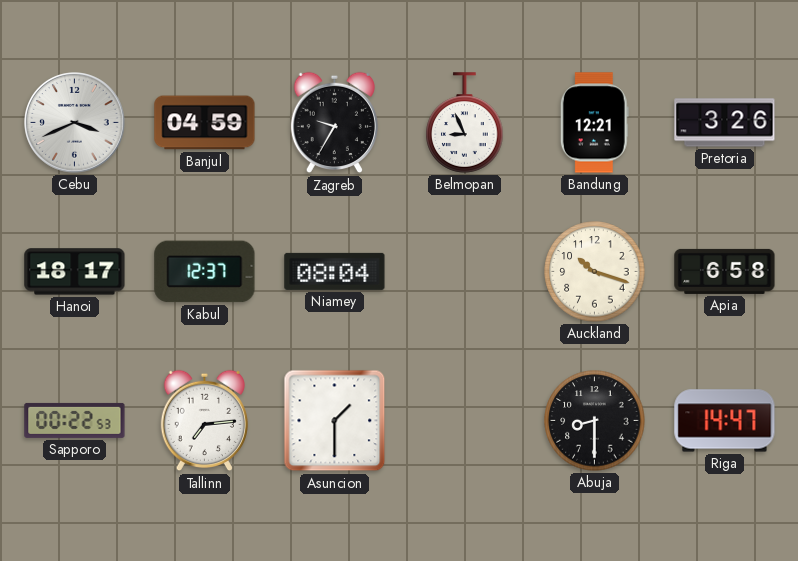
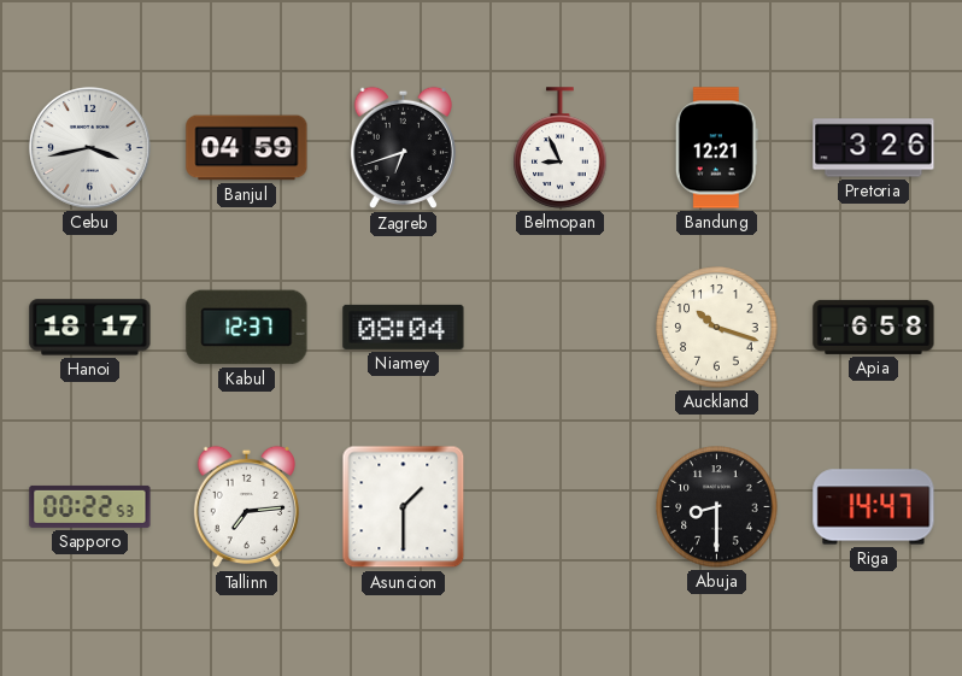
Cebu: 3:41 -> 3:43
Zagreb: 9:35 -> 6:42
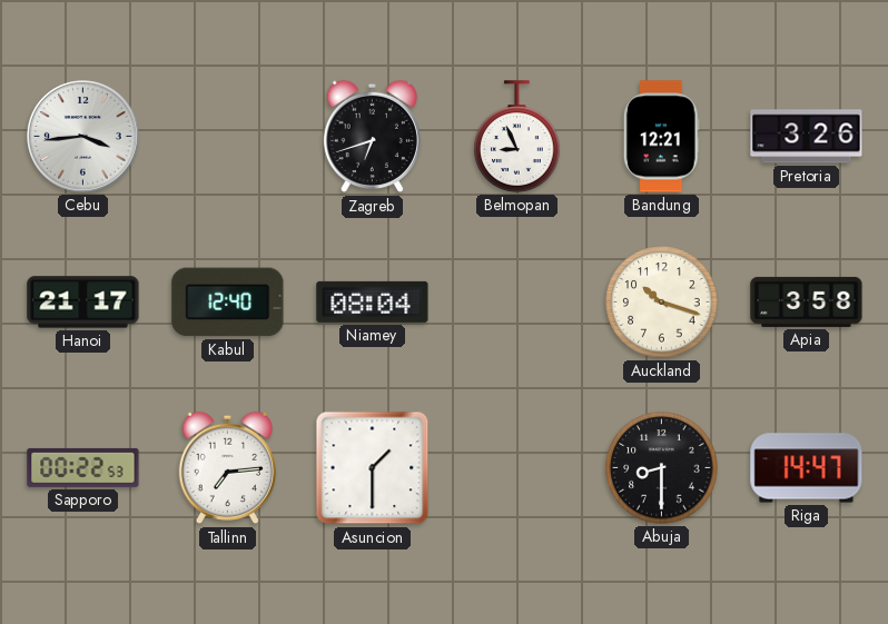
Cebu: 3:43 -> 3:44
Banjul: 04:59 -> none
Hanoi: 18:17 -> 21:17
Kabul: 12:37 -> 12:40
Apia: 6:58 -> 3:58
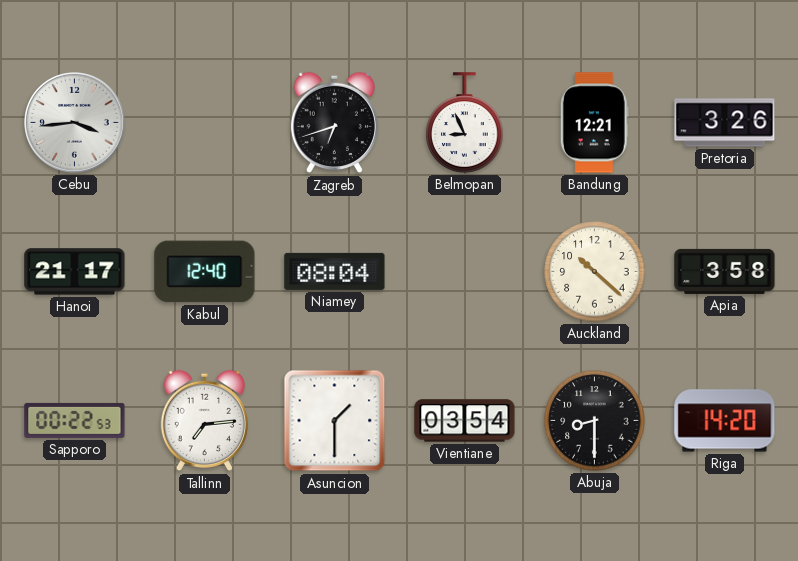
Auckland: 10:18 -> 10:22
Vientiane: none -> 03:54
Riga: 14:47 -> 14:20
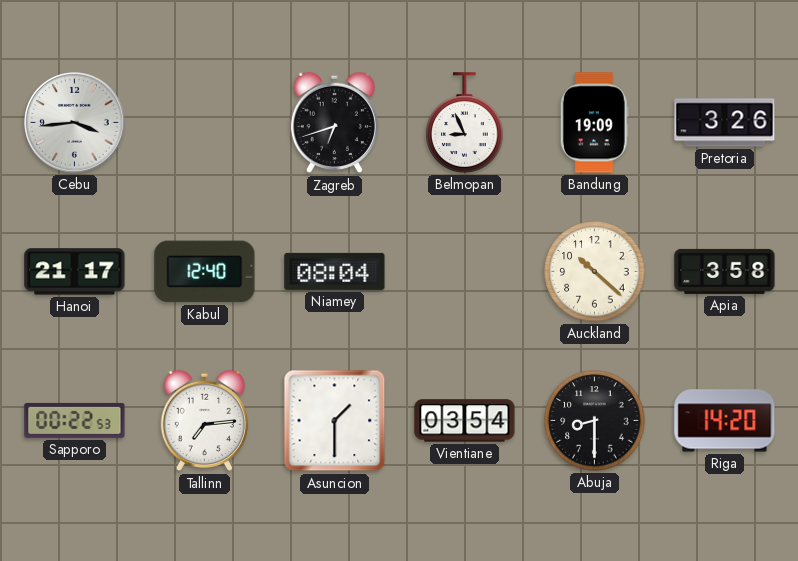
Bandung: 12:21 -> 19:09
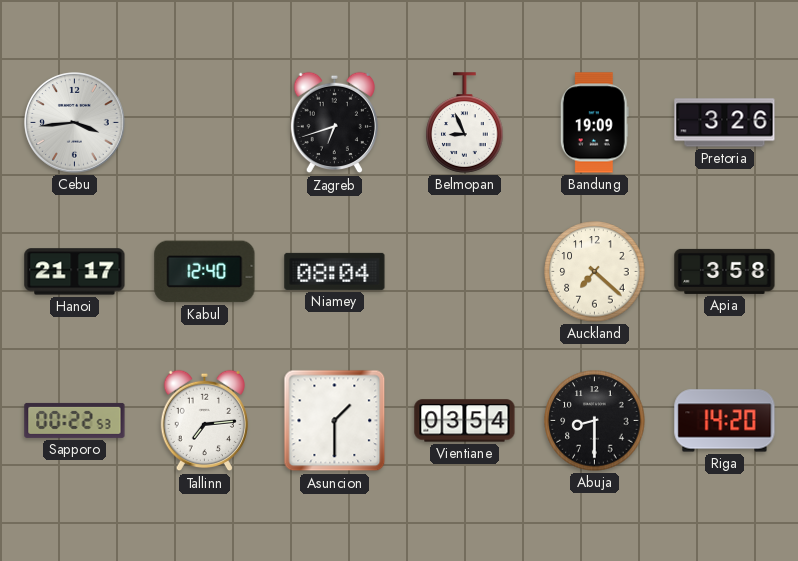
Auckland: 10:22 -> 7:22
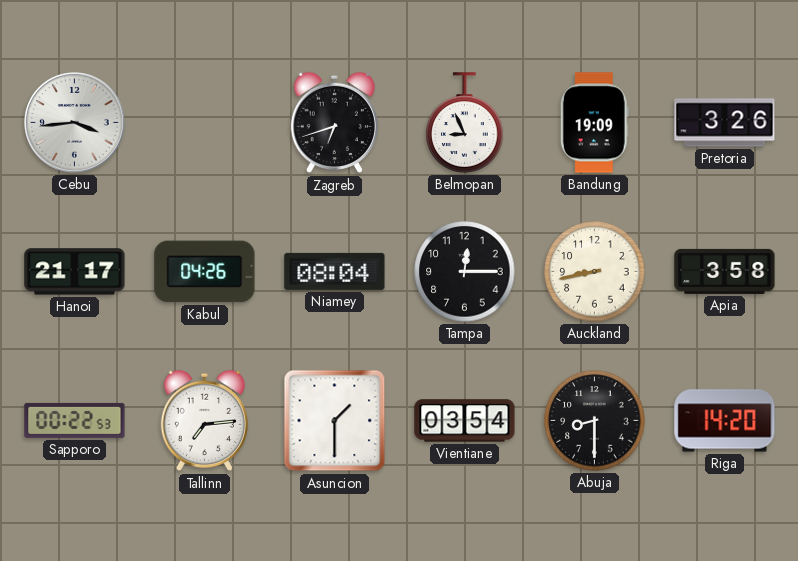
Kabul: 12:40 -> 04:26
Tampa: none -> 12:15
Auckland: 7:22 -> 8:43
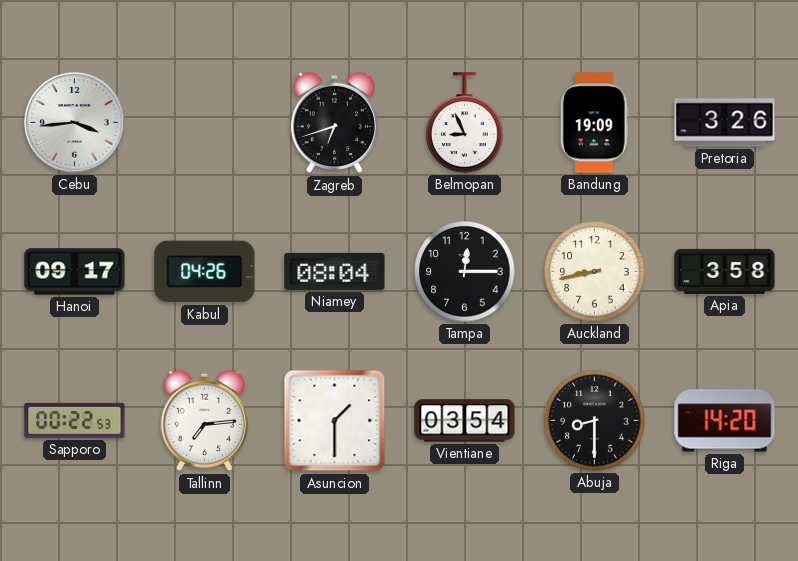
Hanoi: 21:17 -> 09:17
